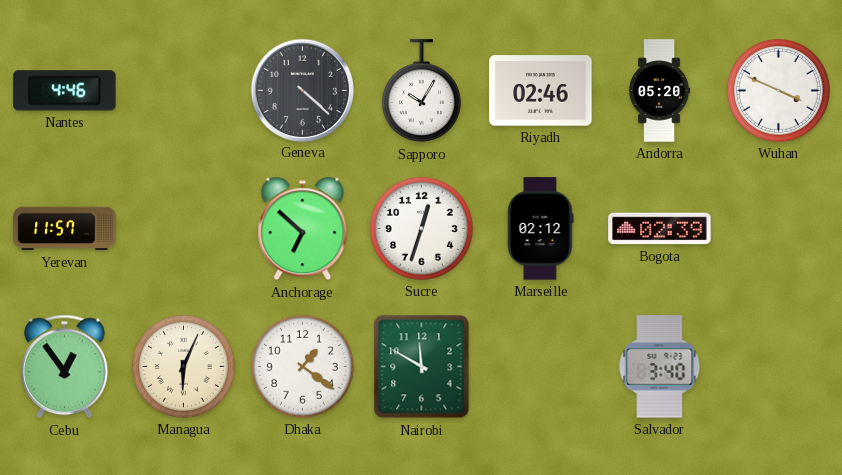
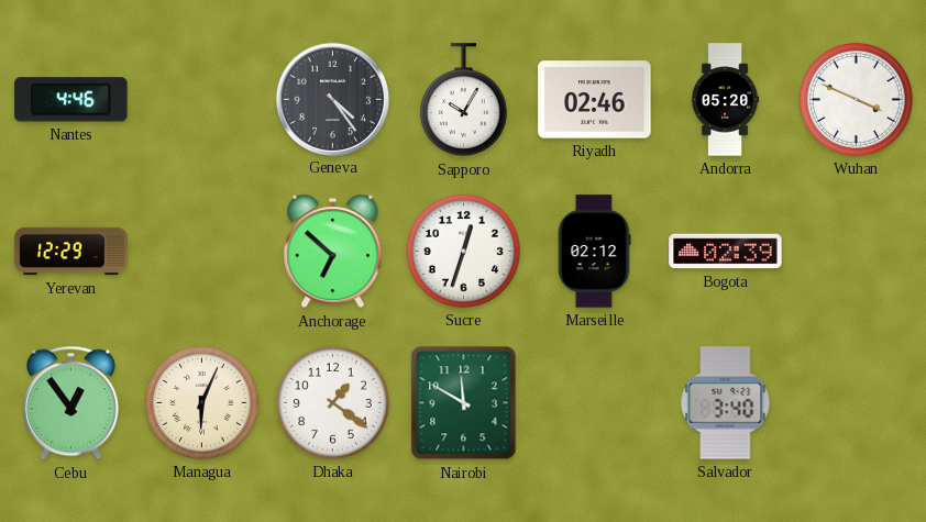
Geneva: 4:22 -> 4:24
Yerevan: 11:57 -> 12:29
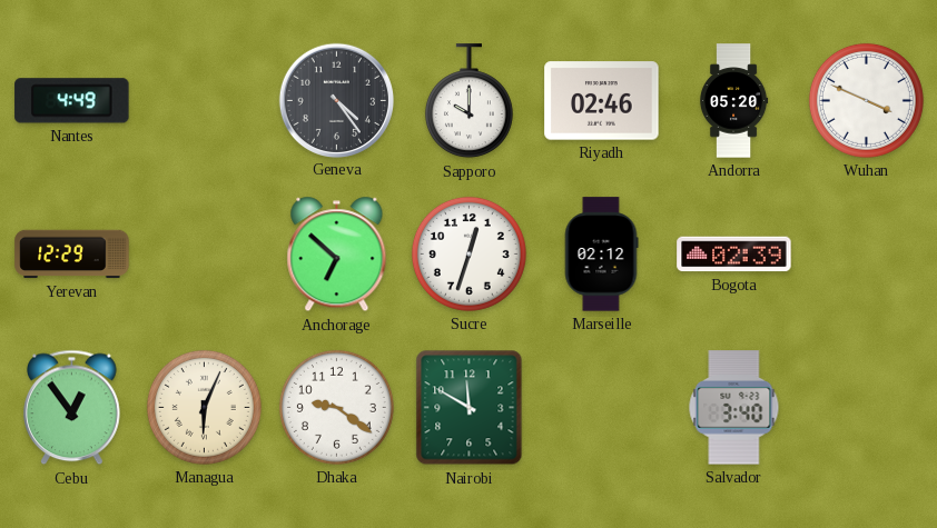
Nantes: 4:46 -> 4:49
Sapporo: 10:05 -> 10:00
Dhaka: 1:21 -> 9:21
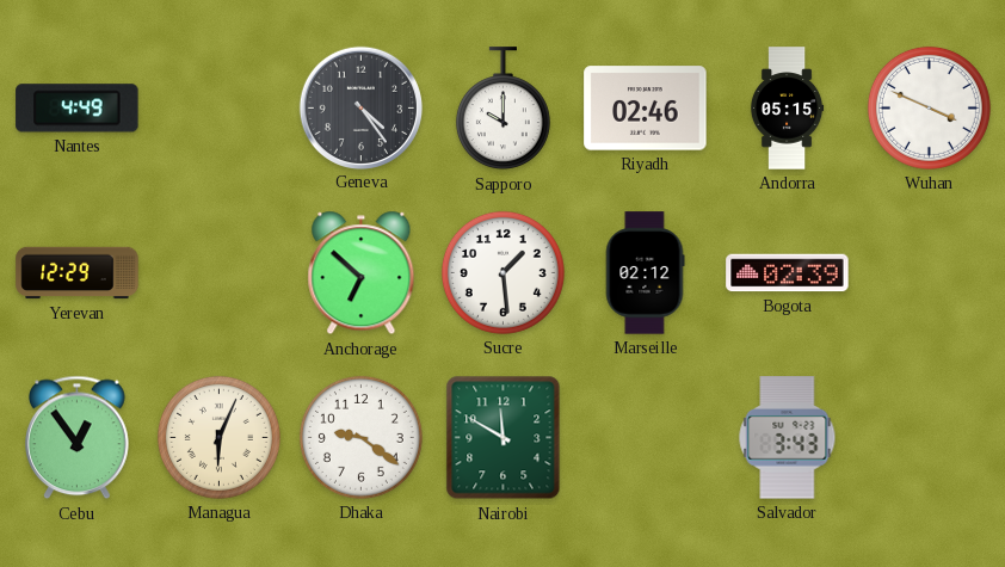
Andorra: 05:20 -> 05:15
Sucre: 12:33 -> 1:29
Salvador: 3:40 -> 3:43
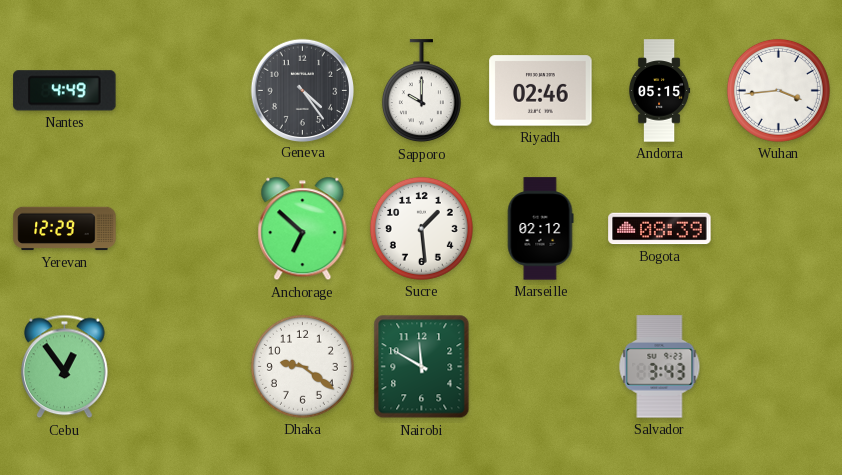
Wuhan: 3:49 -> 3:44
Bogota: 02:39 -> 08:39
Managua: 6:04 -> none
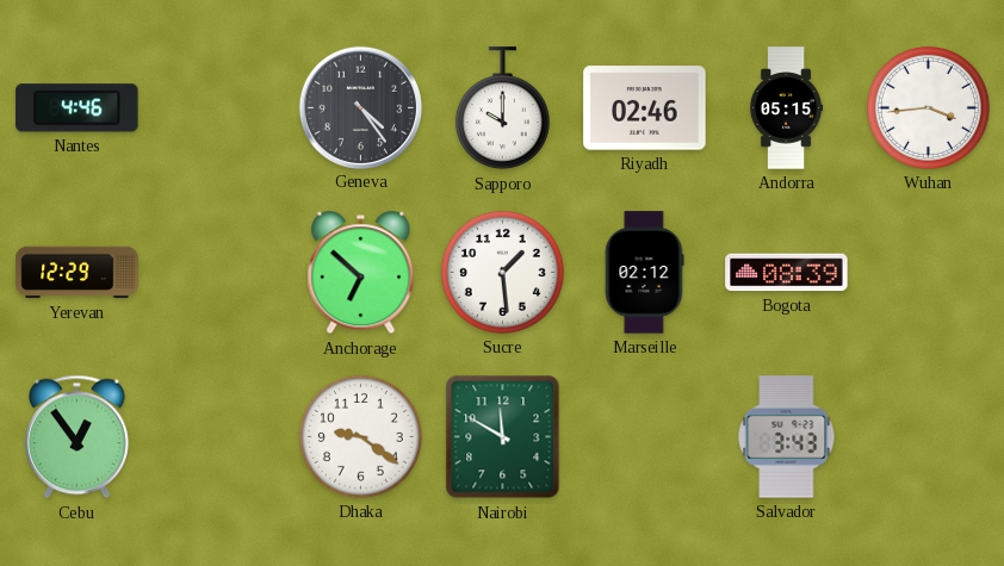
Nantes: 4:49 -> 4:46
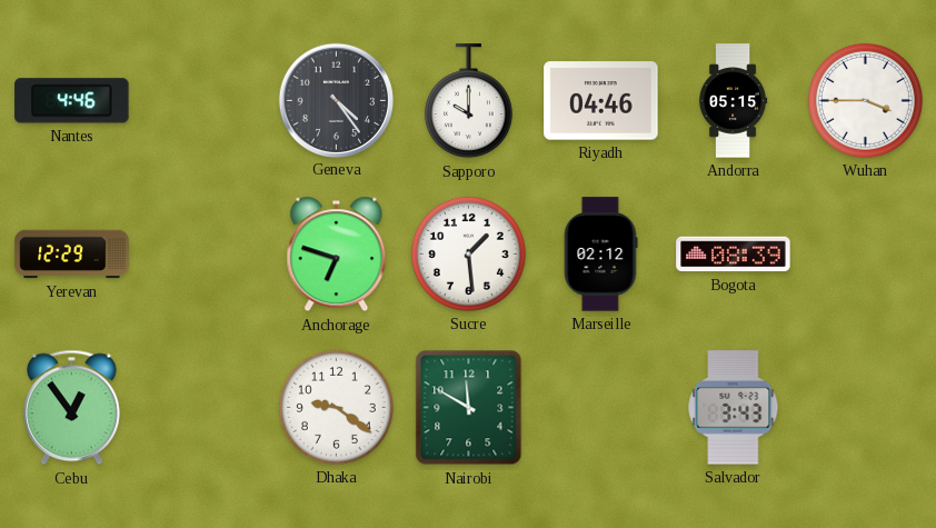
Riyadh: 02:46 -> 04:46
Wuhan: 3:44 -> 3:45
Anchorage: 6:52 -> 6:48
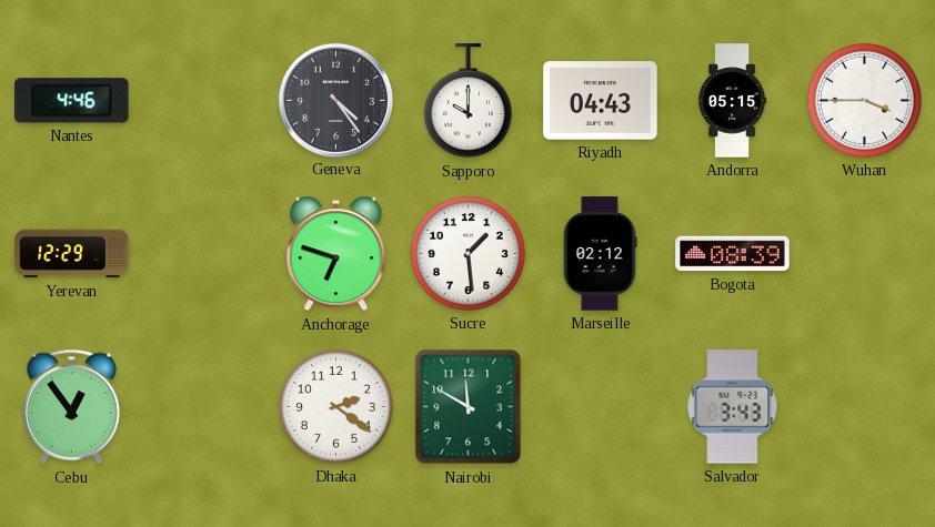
Riyadh: 04:46 -> 04:43
Dhaka: 9:21 -> 2:21
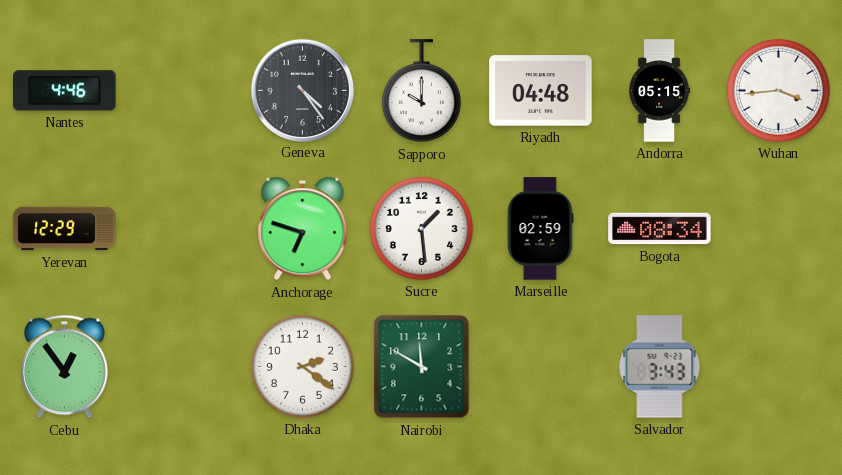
Riyadh: 04:43 -> 04:48
Wuhan: 3:45 -> 3:44
Marseille: 02:12 -> 02:59
Bogota: 08:39 -> 08:34
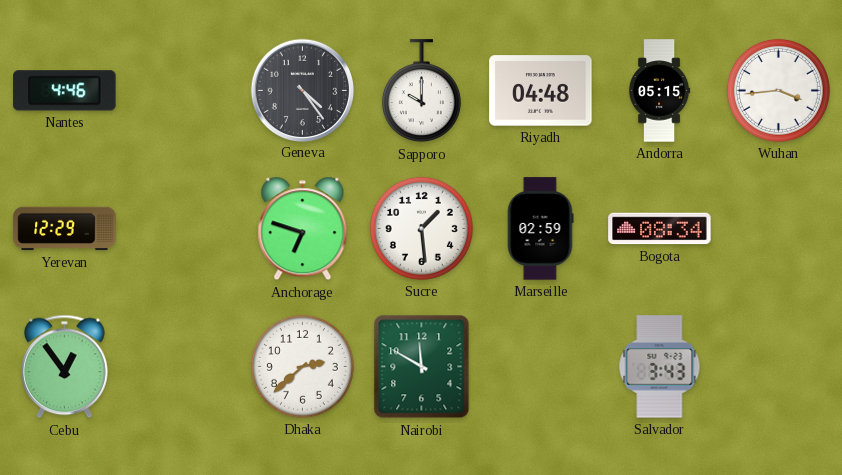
Dhaka: 2:21 -> 2:38
